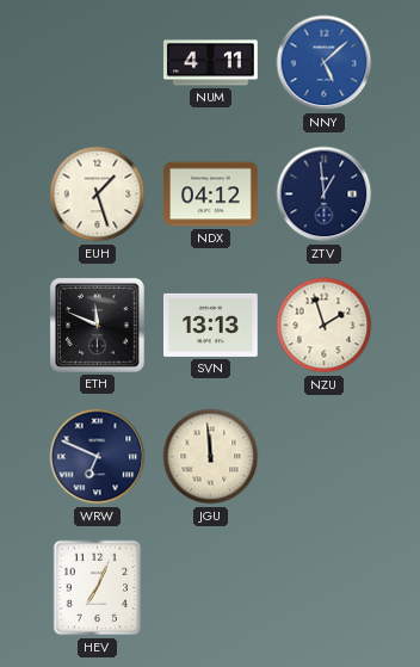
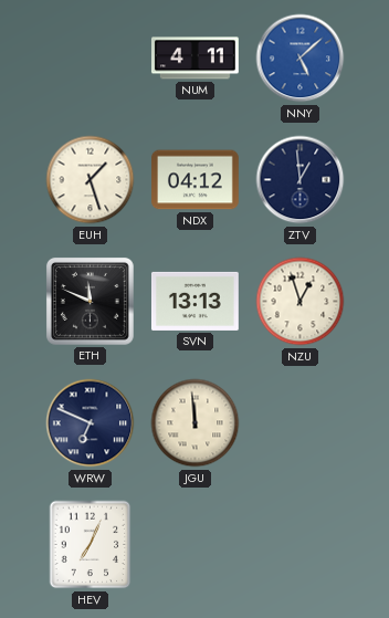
NZU: 1:57 -> 12:57
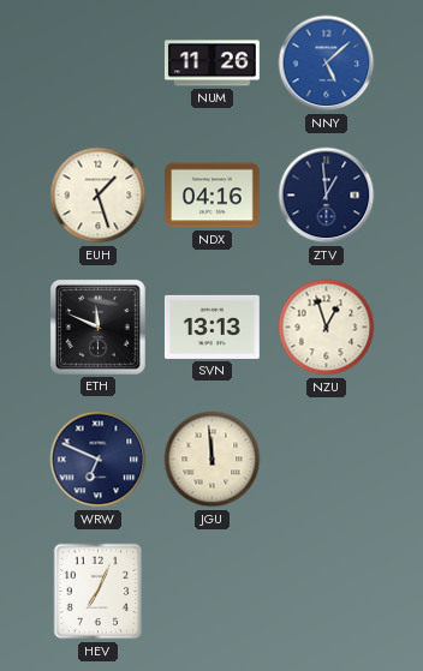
NUM: 4:11 -> 11:26
NDX: 04:12 -> 04:16
